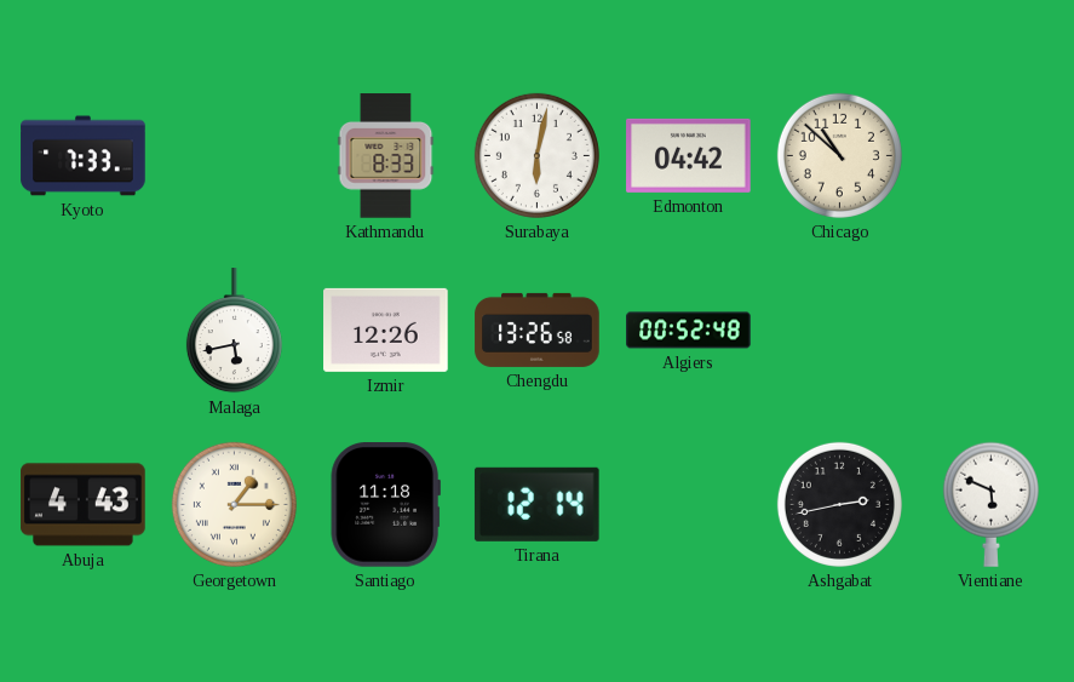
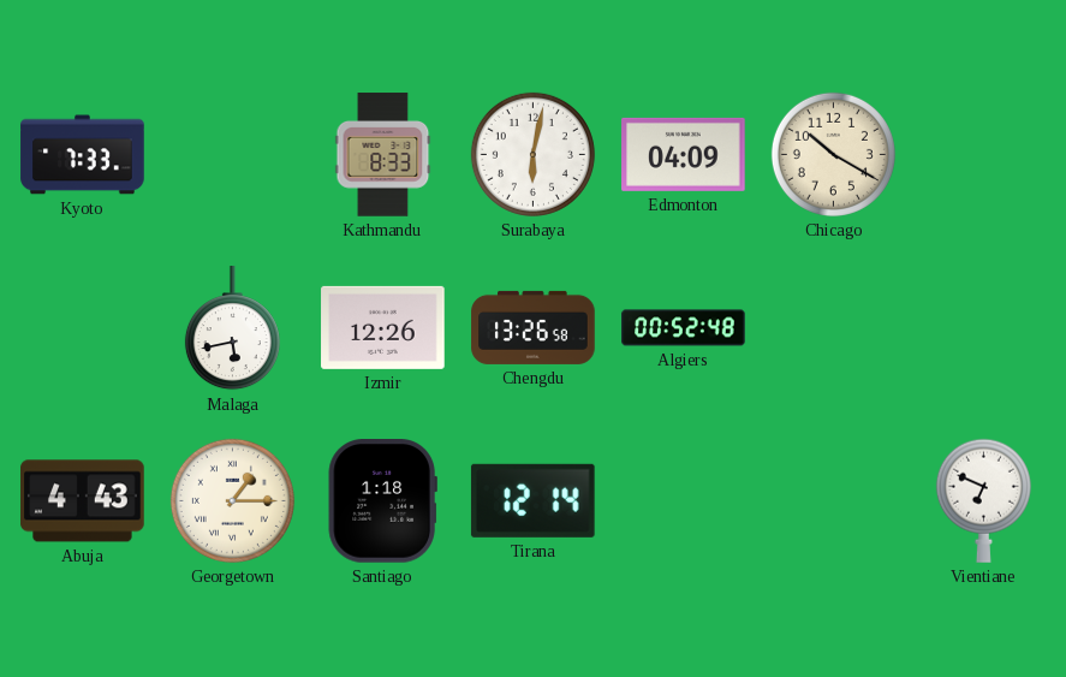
Edmonton: 04:42 -> 04:09
Chicago: 10:52 -> 10:20
Santiago: 11:18 -> 1:18
Ashgabat: 2:43 -> none
Vientiane: 5:49 -> 6:49
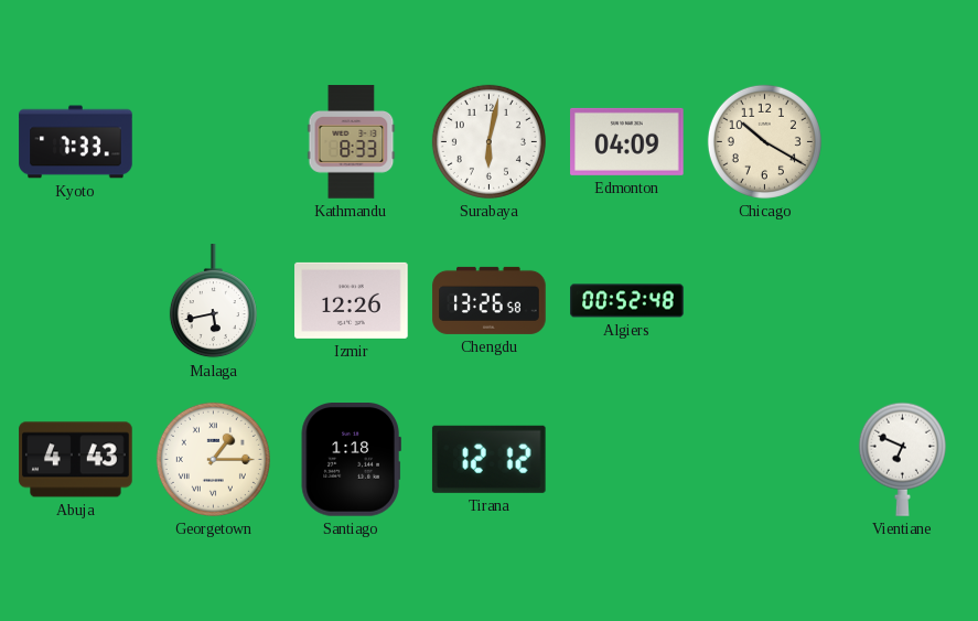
Tirana: 12:14 -> 12:12
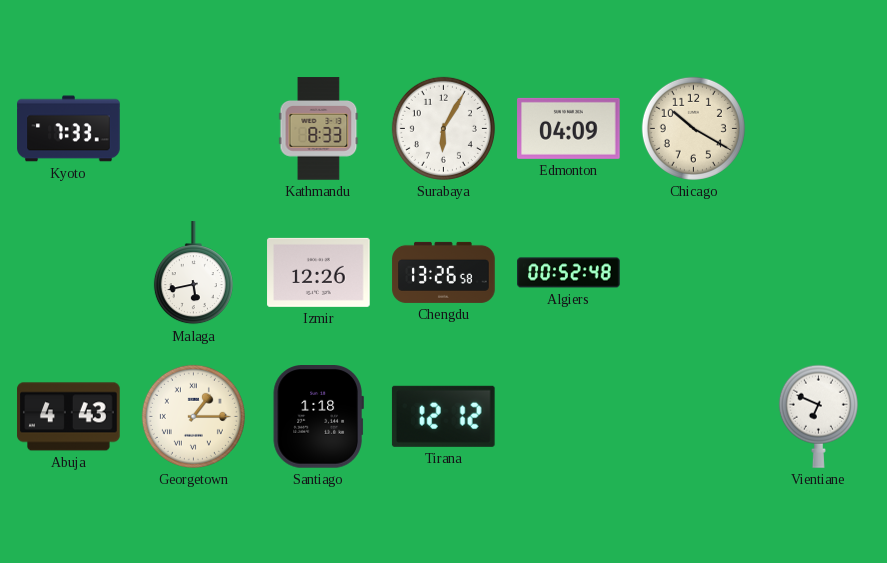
Surabaya: 6:02 -> 6:05
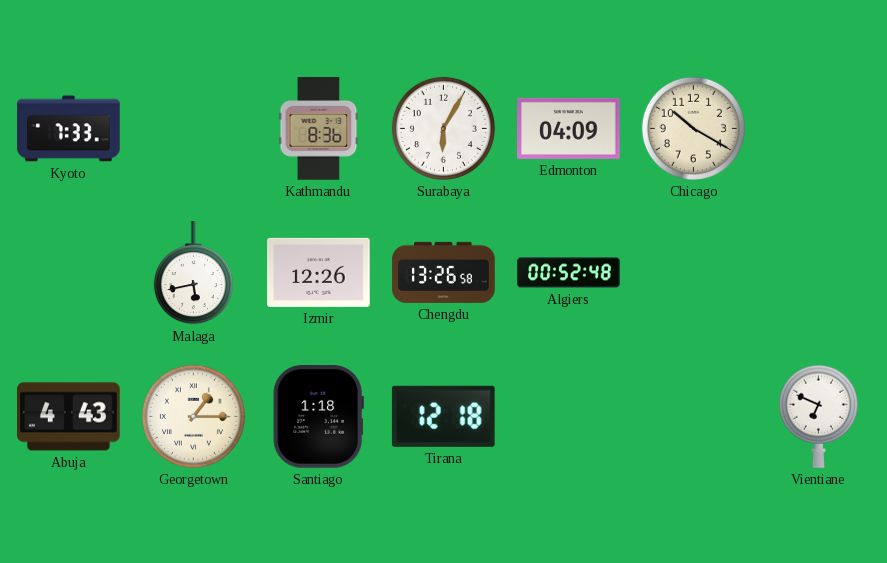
Kathmandu: 8:33 -> 8:36
Tirana: 12:12 -> 12:18
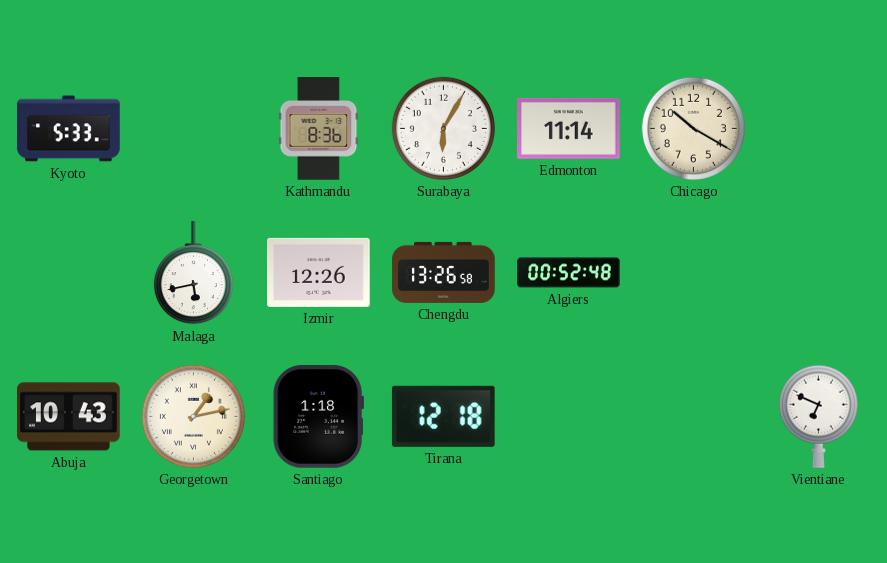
Kyoto: 7:33 -> 5:33
Edmonton: 04:09 -> 11:14
Abuja: 4:43 -> 10:43
Georgetown: 1:15 -> 1:13
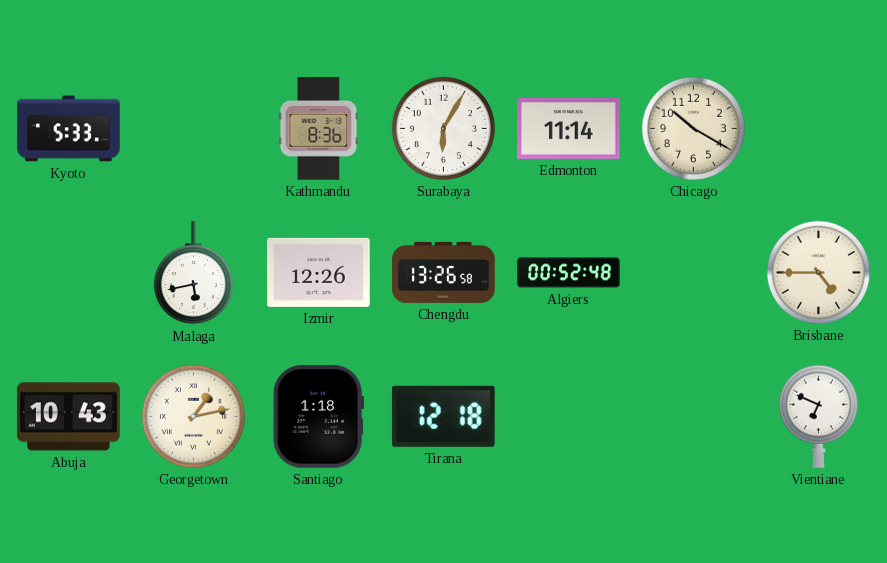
Brisbane: none -> 4:45
